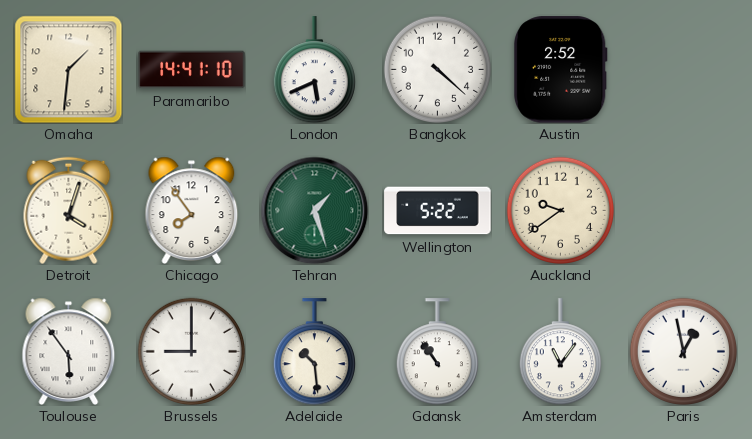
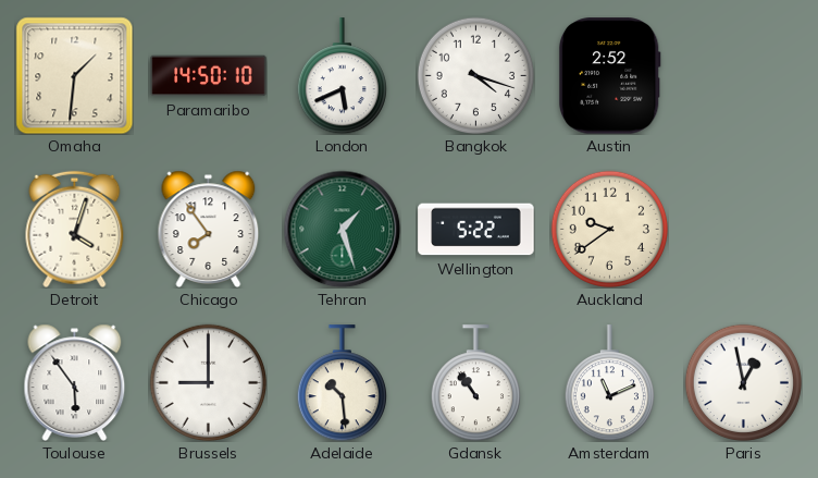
Paramaribo: 14:41 -> 14:50
Bangkok: 4:22 -> 4:18
Amsterdam: 11:06 -> 11:11
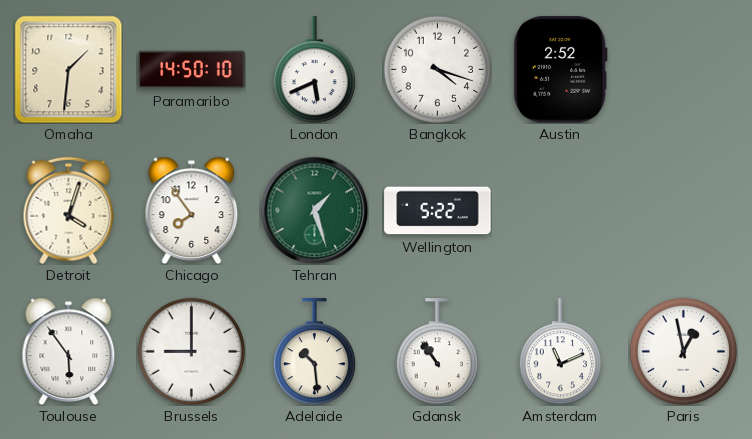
Auckland: 9:39 -> none
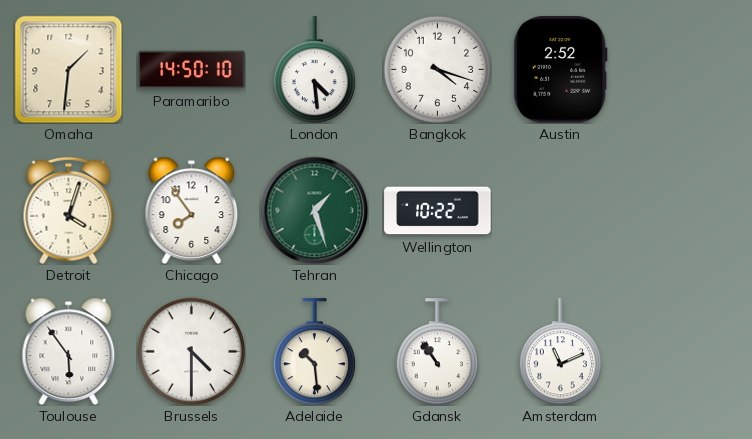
London: 5:41 -> 4:29
Wellington: 5:22 -> 10:22
Brussels: 9:00 -> 4:30
Paris: 12:58 -> none
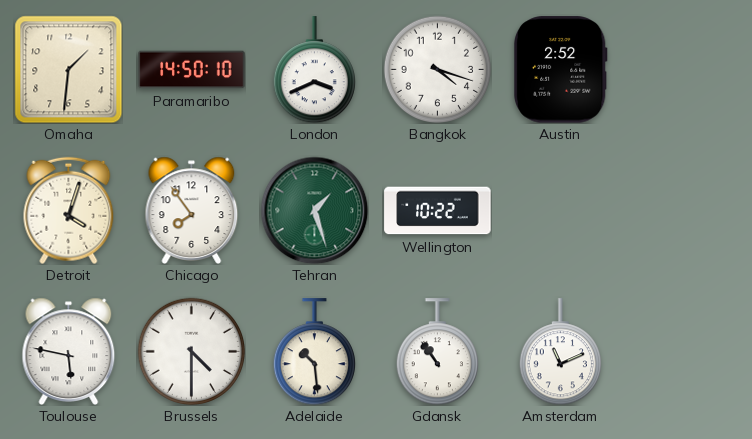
London: 4:29 -> 3:41
Toulouse: 5:54 -> 5:47
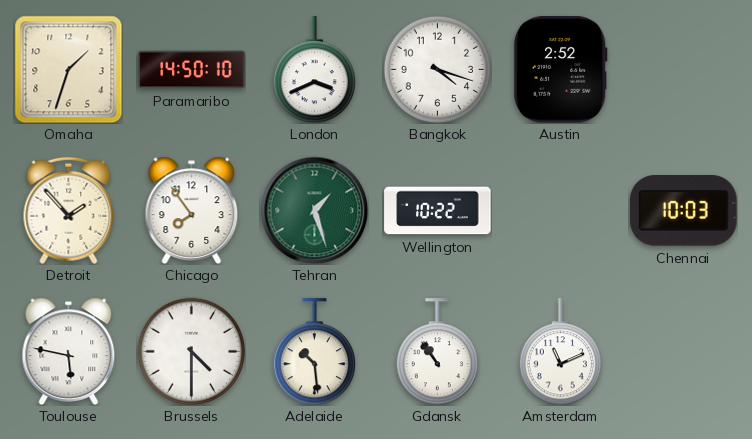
Omaha: 1:31 -> 1:33
Detroit: 4:03 -> 1:53
Chennai: none -> 10:03
